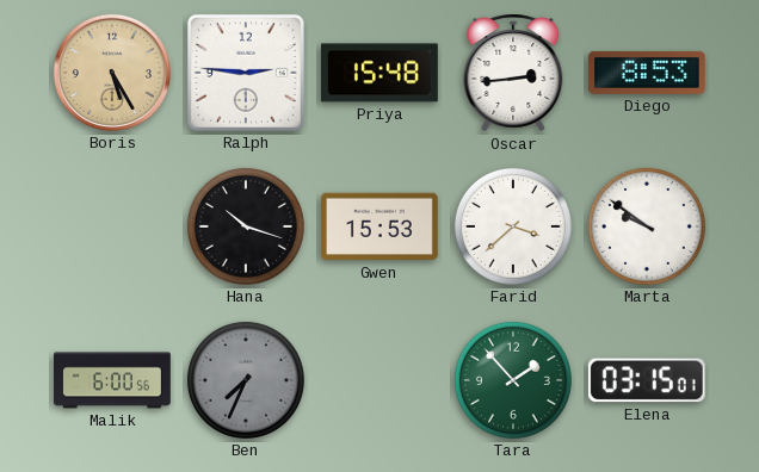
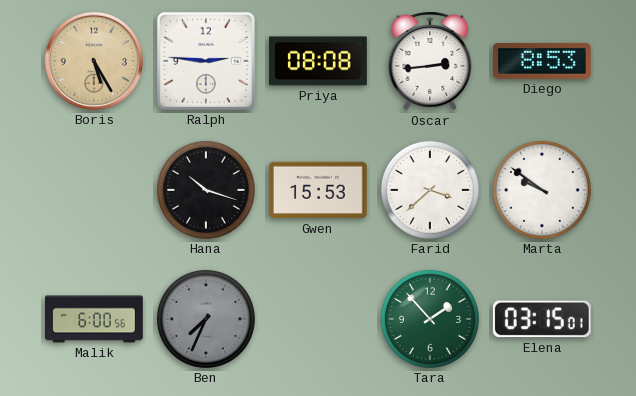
Priya: 15:48 -> 08:08
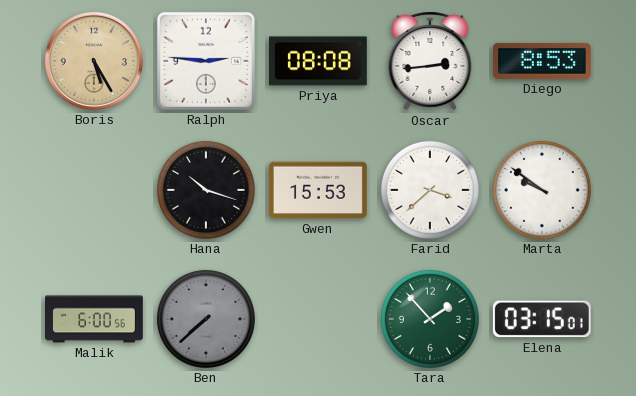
Ben: 7:34 -> 7:38
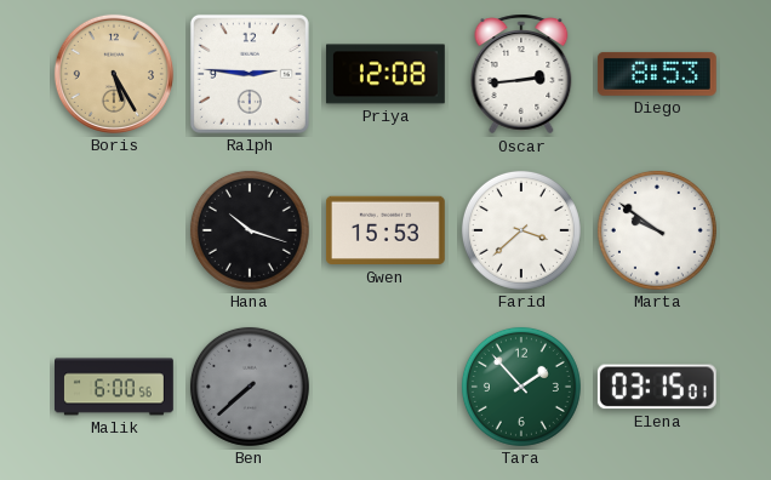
Priya: 08:08 -> 12:08
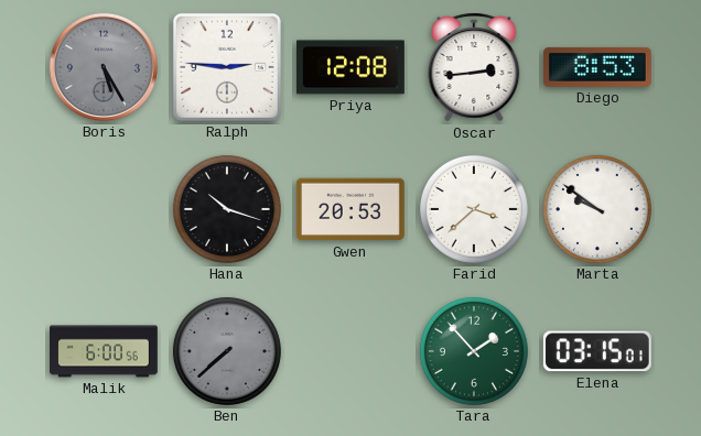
Boris dial: champagne -> grey
Gwen: 15:53 -> 20:53
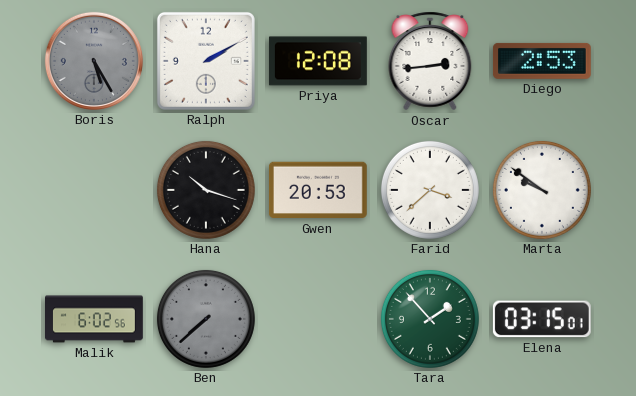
Ralph: 2:46 -> 2:10
Diego: 8:53 -> 2:53
Malik: 6:00 -> 6:02
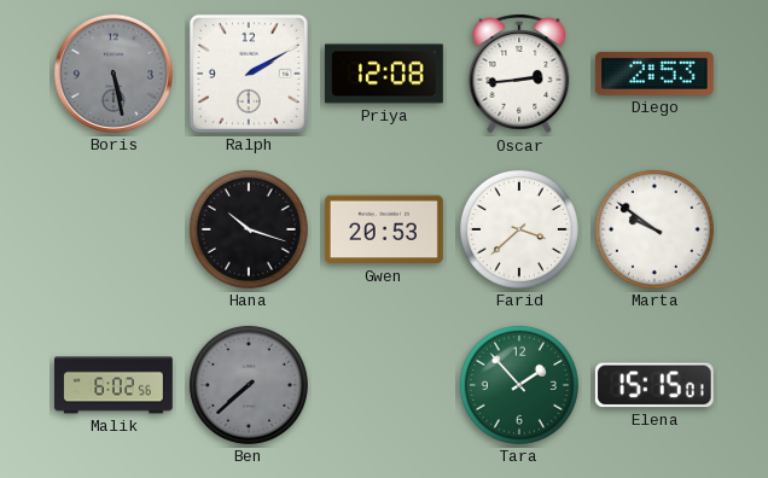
Boris: 5:25 -> 5:28
Elena: 03:15 -> 15:15
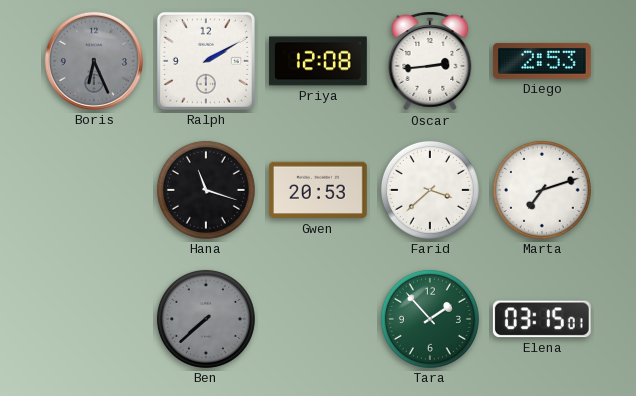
Boris: 5:28 -> 6:26
Hana: 10:18 -> 11:18
Marta: 9:51 -> 7:12
Malik: 6:02 -> none
Elena: 15:15 -> 03:15
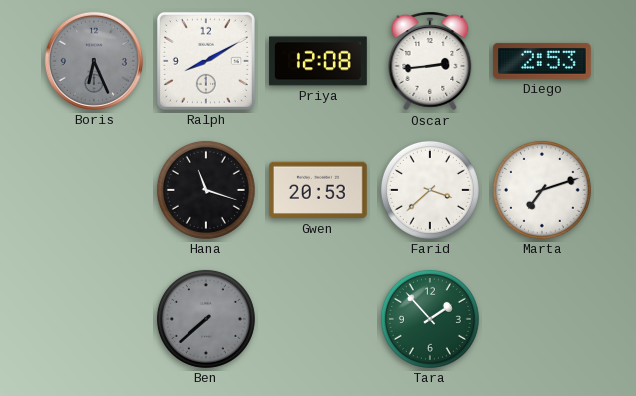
Ralph: 2:10 -> 8:10
Elena: 03:15 -> none
